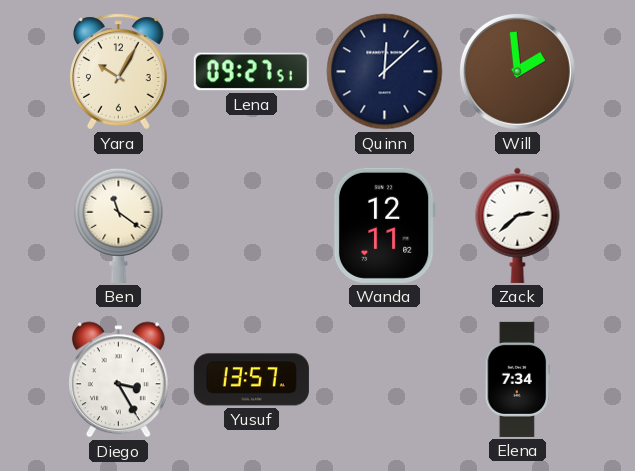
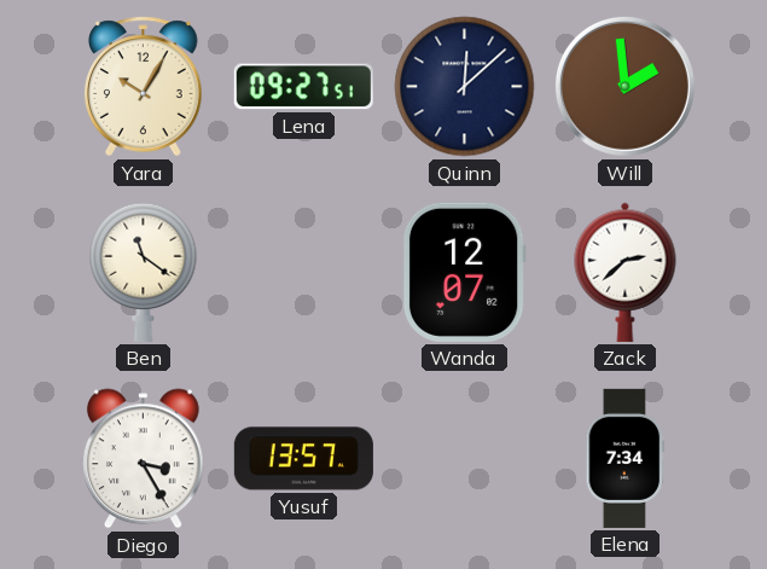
Wanda: 12:11 -> 12:07
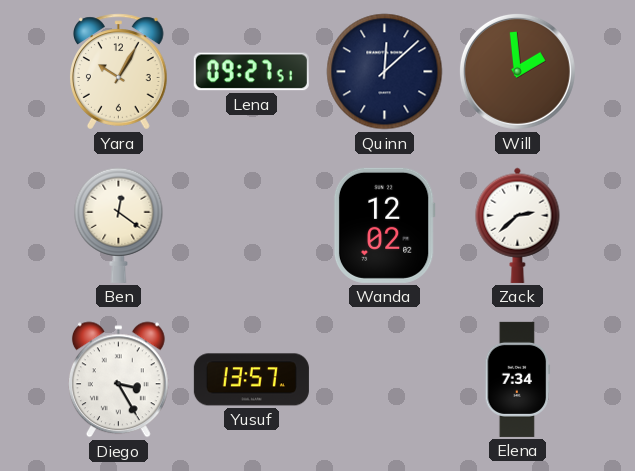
Ben: 11:21 -> 12:21
Wanda: 12:07 -> 12:02
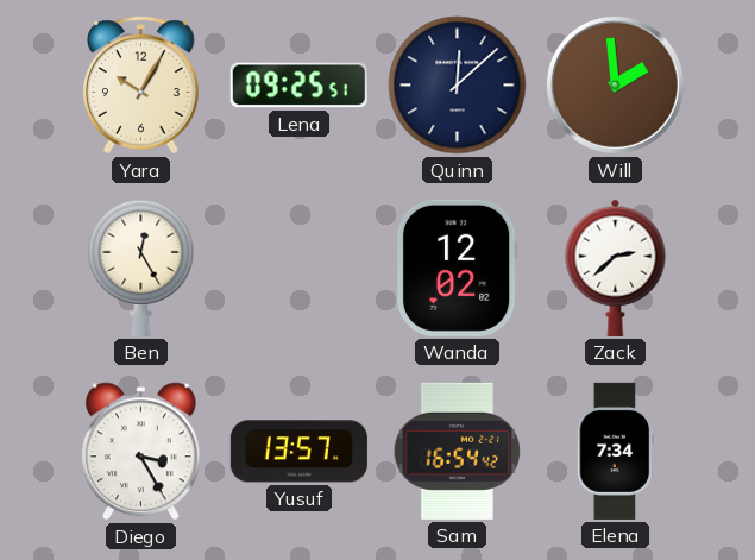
Lena: 09:27 -> 09:25
Ben: 12:21 -> 12:25
Sam: none -> 16:54
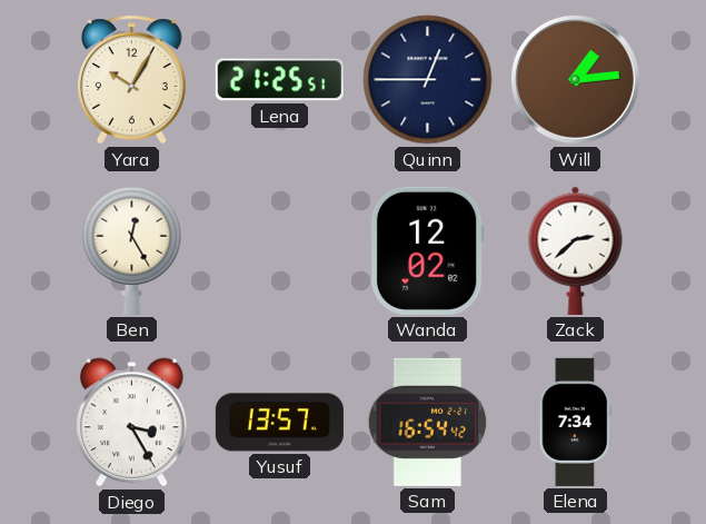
Lena: 09:25 -> 21:25
Quinn: 12:08 -> 12:45
Will: 1:59 -> 1:14
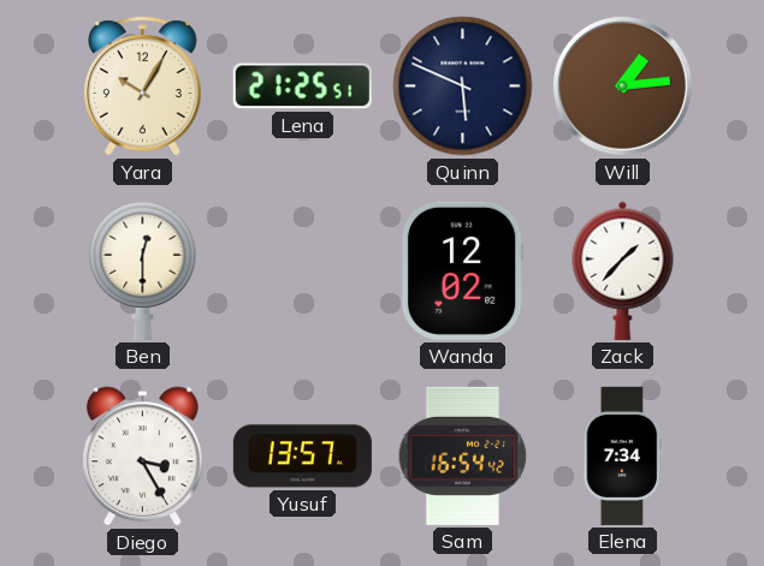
Quinn: 12:45 -> 5:49
Ben: 12:25 -> 12:30
Zack: 2:38 -> 1:37
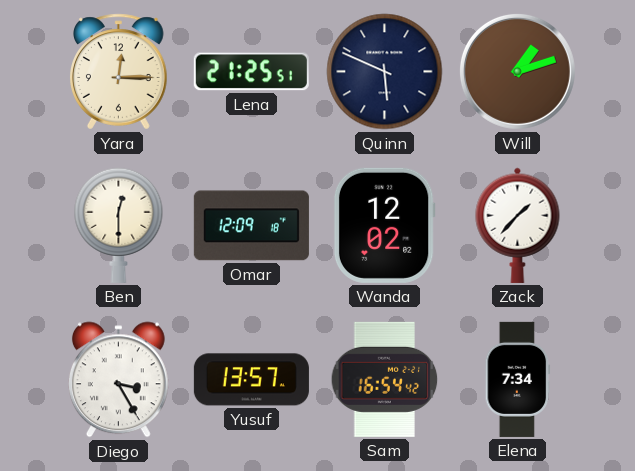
Yara: 10:05 -> 12:15
Will: 1:14 -> 1:12
Omar: none -> 12:09
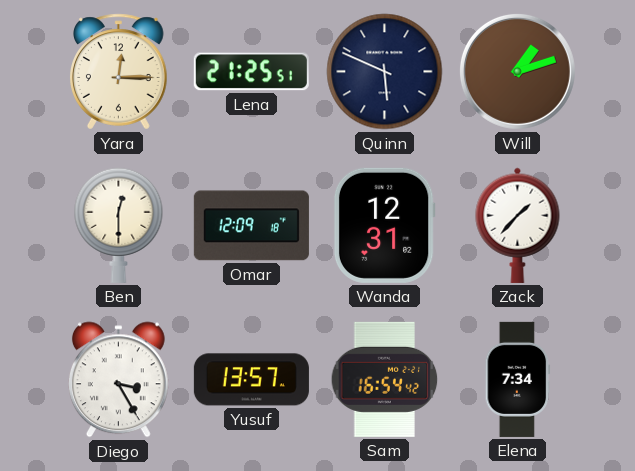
Wanda: 12:02 -> 12:31
